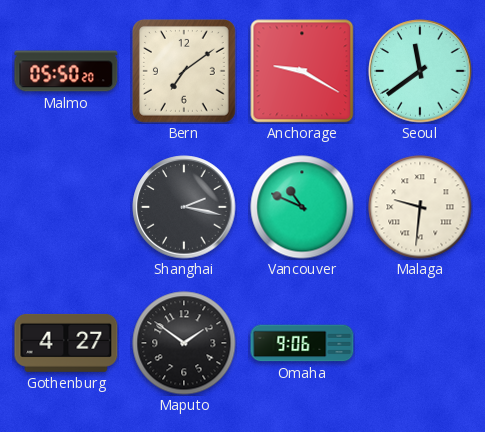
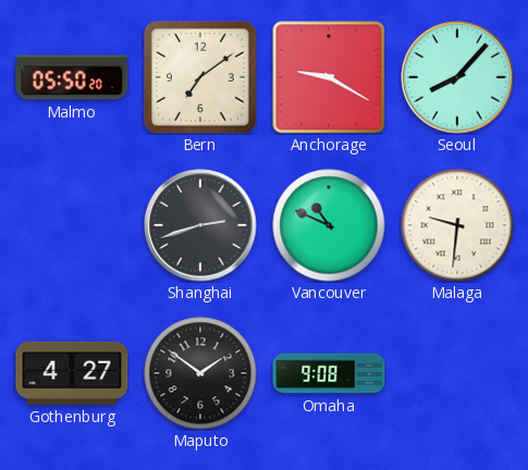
Seoul: 11:39 -> 8:07
Shanghai: 2:17 -> 2:42
Omaha: 9:06 -> 9:08
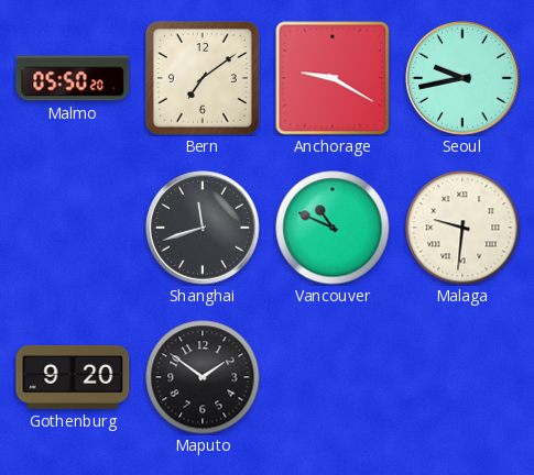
Seoul: 8:07 -> 9:43
Shanghai: 2:42 -> 11:42
Gothenburg: 4:27 -> 9:20
Omaha: 9:08 -> none
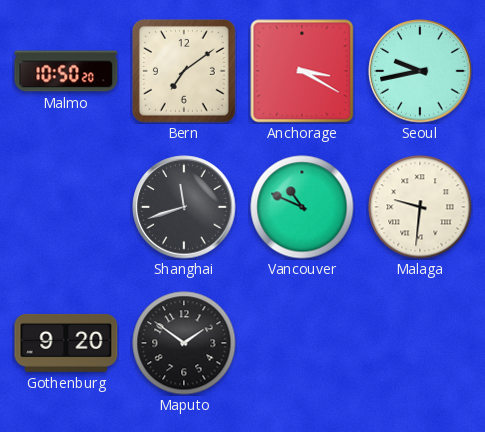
Malmo: 05:50 -> 10:50
Anchorage: 9:20 -> 3:20
